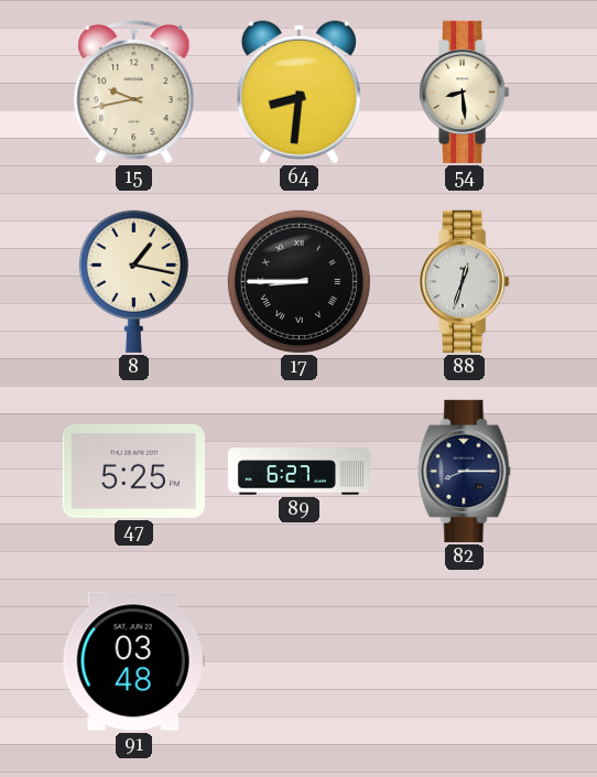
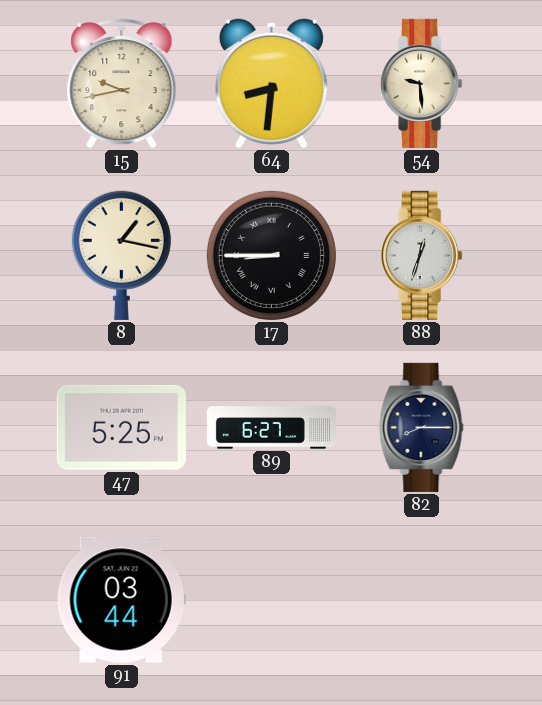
54: 8:29 -> 9:29
91: 03:48 -> 03:44
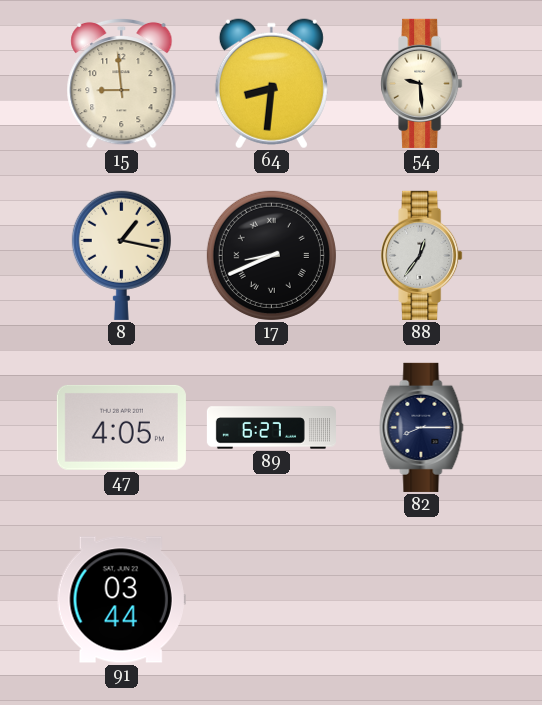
15: 9:43 -> 8:59
17: 8:45 -> 8:41
88: 12:33 -> 12:36
47: 5:25 -> 4:05
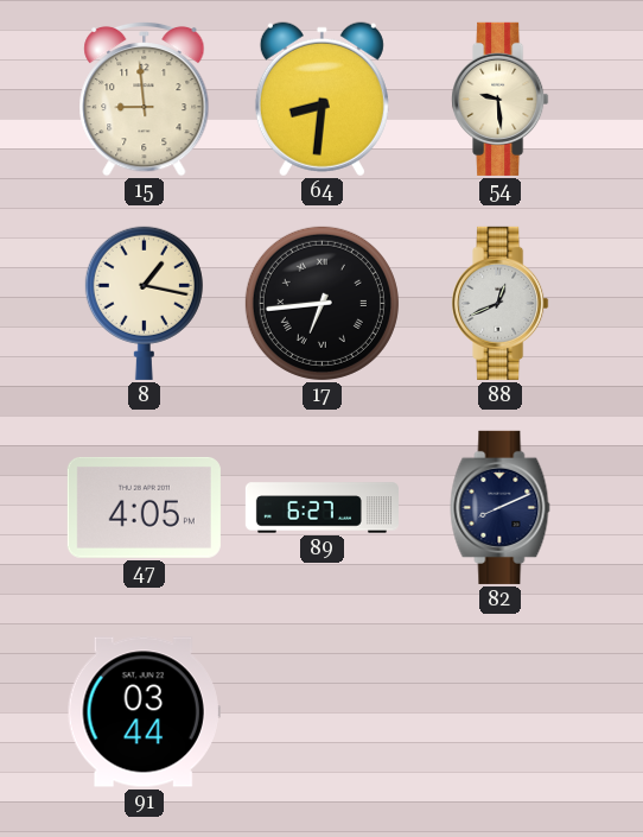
17: 8:41 -> 6:44
88: 12:36 -> 12:41
82: 8:15 -> 8:11
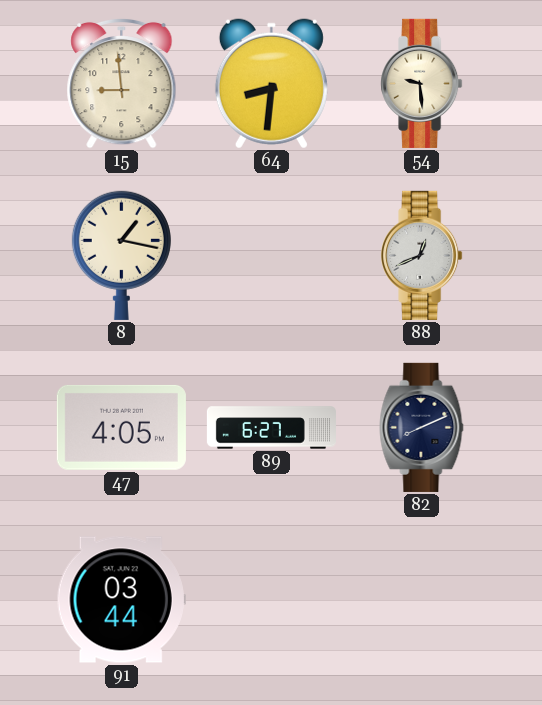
17: 6:44 -> none
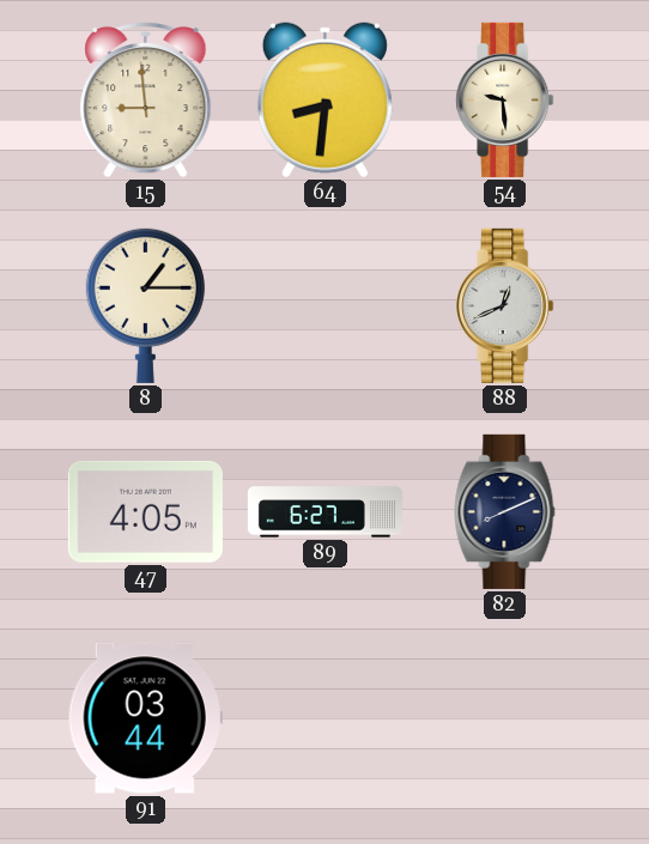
8: 1:17 -> 1:15
